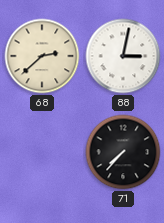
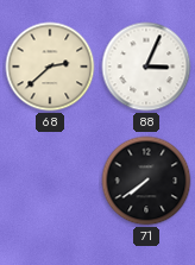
88: 3:02 -> 3:04
71: 7:37 -> 7:39
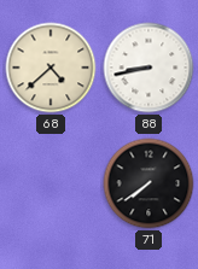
68: 2:38 -> 4:38
88: 3:04 -> 8:43
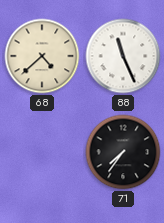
88: 8:43 -> 11:26
71: 7:39 -> 7:36
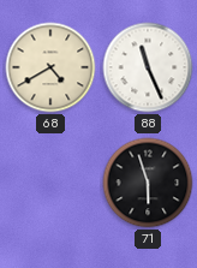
68: 4:38 -> 4:40
71: 7:36 -> 5:57
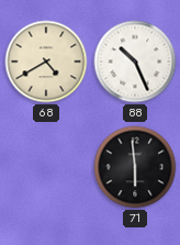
88: 11:26 -> 10:26
71: 5:57 -> 5:59
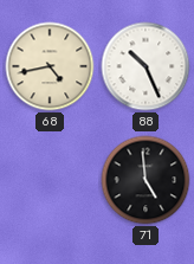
68: 4:40 -> 4:43
71: 5:59 -> 4:59
